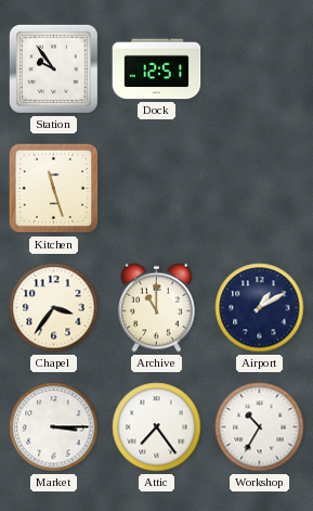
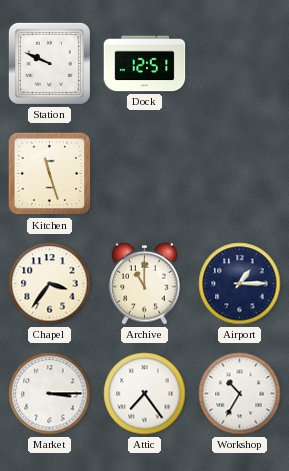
Station: 9:54 -> 9:49
Airport: 1:10 -> 1:15
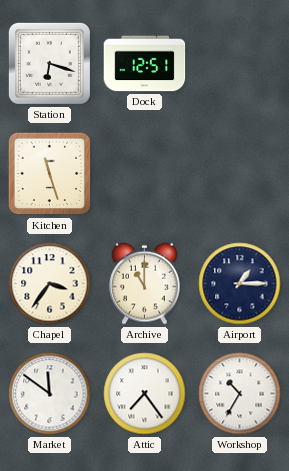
Station: 9:49 -> 6:18
Market: 3:15 -> 11:51
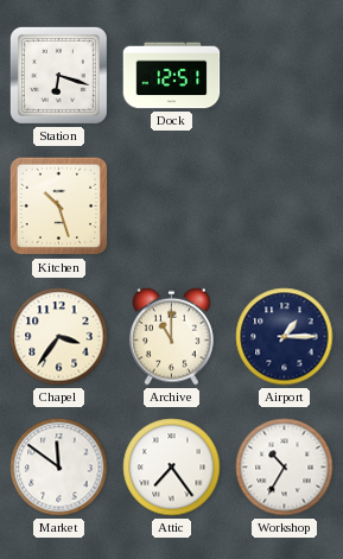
Kitchen: 11:27 -> 10:27
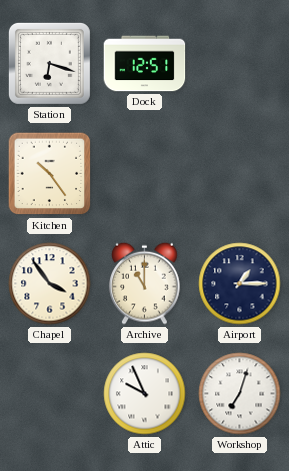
Kitchen: 10:27 -> 10:24
Chapel: 3:36 -> 3:54
Market: 11:51 -> none
Attic: 7:24 -> 9:56
Workshop: 10:35 -> 7:03
